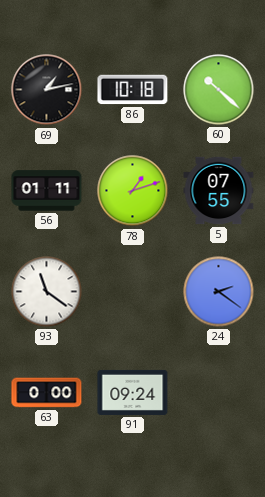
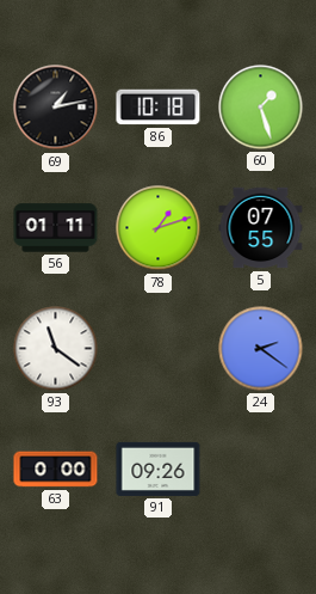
60: 10:22 -> 1:27
91: 09:24 -> 09:26
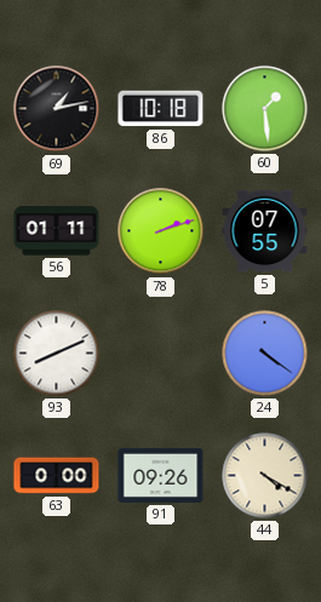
60: 1:27 -> 1:29
78: 1:12 -> 2:12
93: 11:21 -> 8:11
24: 2:21 -> 4:21
44: none -> 4:20
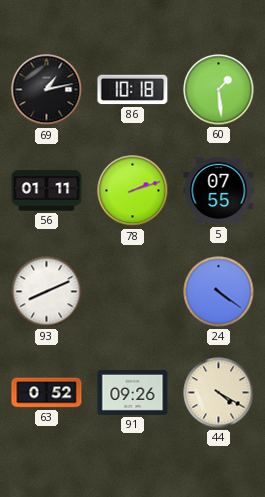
63: 0:00 -> 0:52
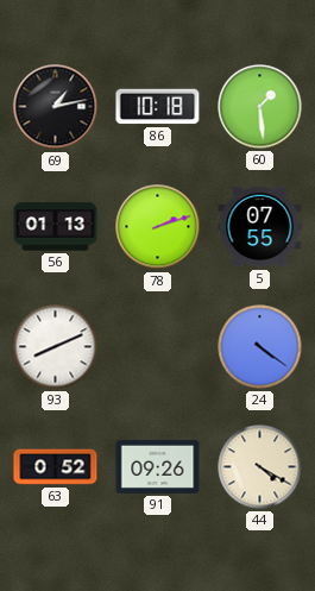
56: 01:11 -> 01:13
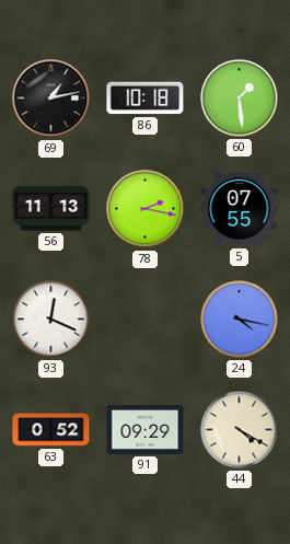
56: 01:13 -> 11:13
78: 2:12 -> 2:17
93: 8:11 -> 12:19
24: 4:21 -> 4:17
91: 09:26 -> 09:29
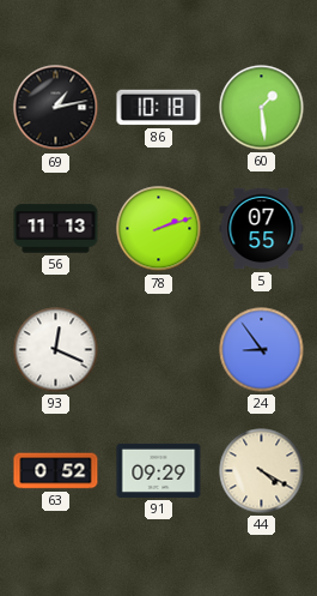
78: 2:17 -> 2:12
24: 4:17 -> 8:54
